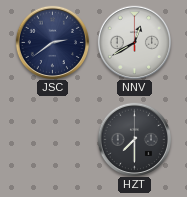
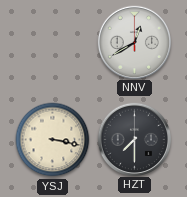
JSC: 2:39 -> none
YSJ: none -> 3:17
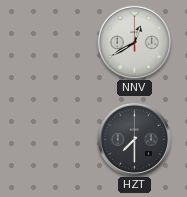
YSJ: 3:17 -> none
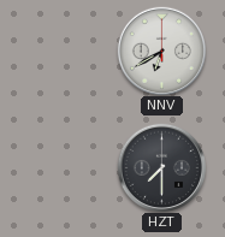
NNV: 12:40 -> 6:40
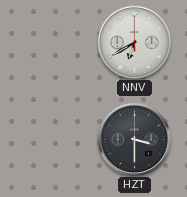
HZT: 7:30 -> 3:30
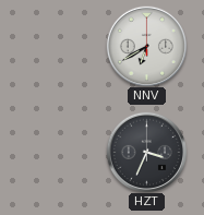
HZT: 3:30 -> 3:34
